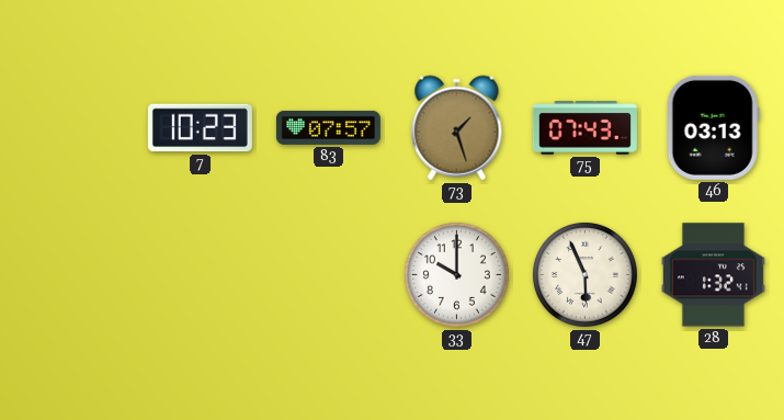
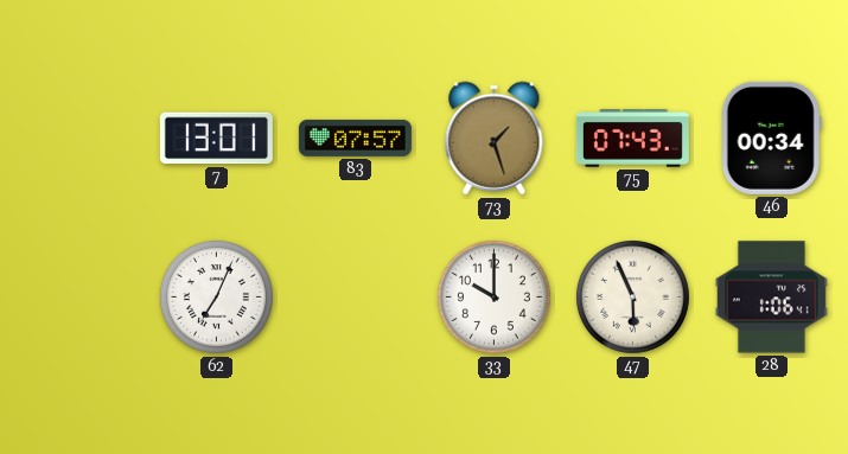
7: 10:23 -> 13:01
46: 03:13 -> 00:34
62: none -> 7:04
28: 1:32 -> 1:06
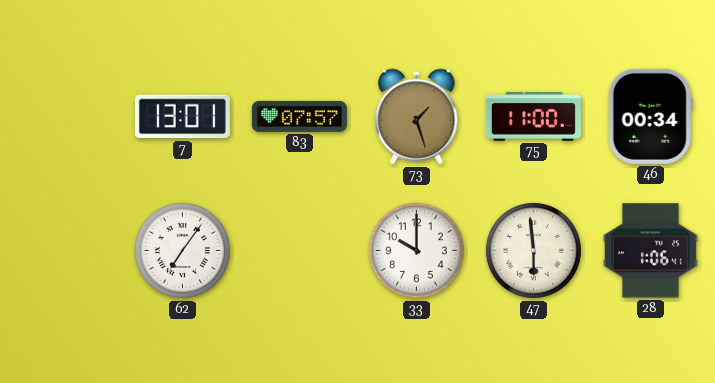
75: 07:43 -> 11:00
62: 7:04 -> 7:06
47: 5:56 -> 5:59
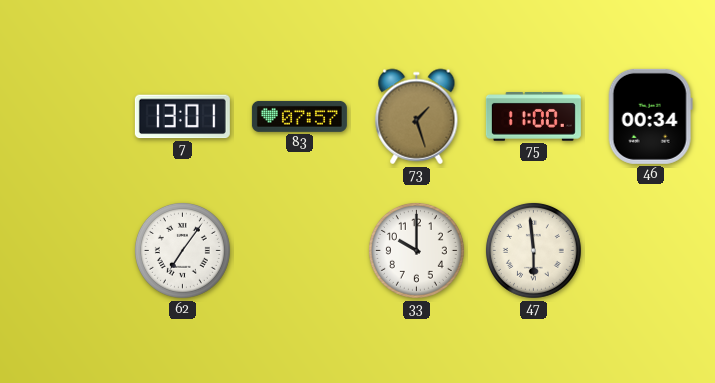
28: 1:06 -> none
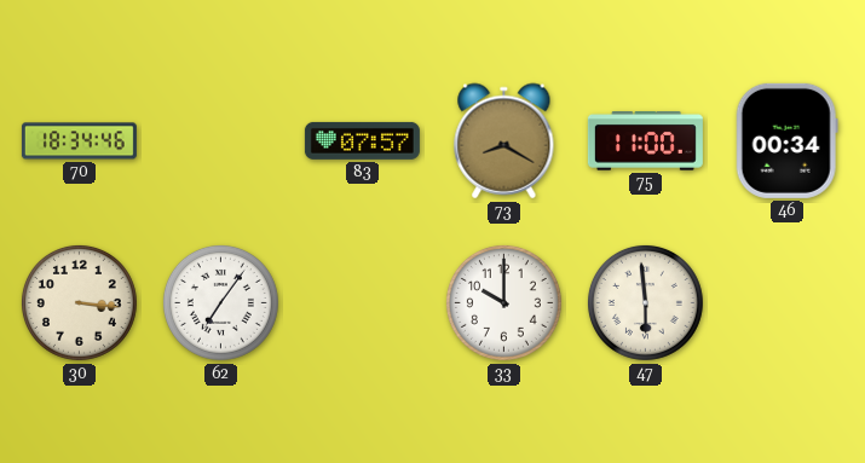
70: none -> 18:34
7: 13:01 -> none
73: 1:27 -> 8:20
30: none -> 3:16
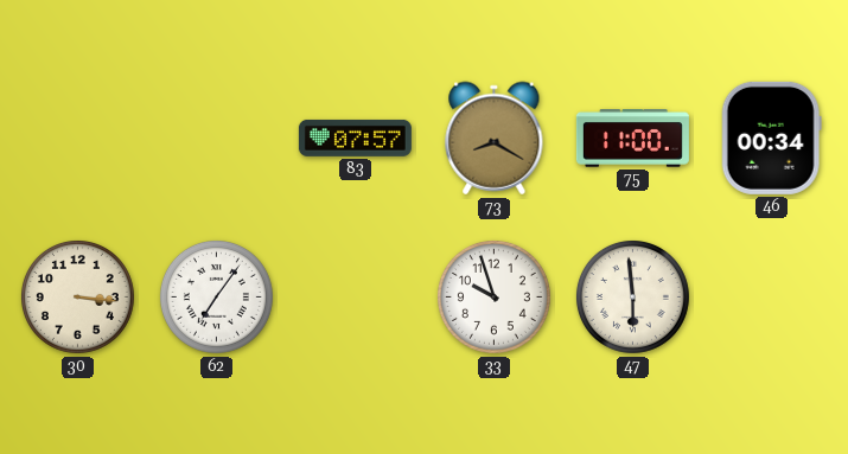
70: 18:34 -> none
33: 10:00 -> 9:57
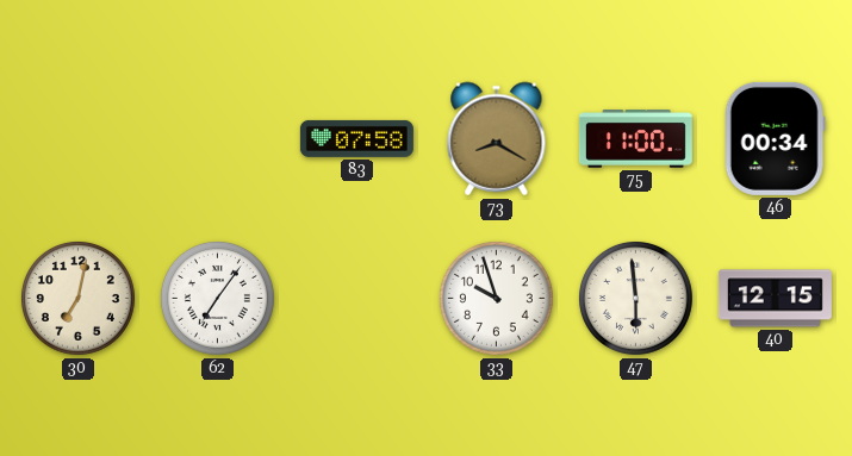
83: 07:57 -> 07:58
30: 3:16 -> 7:02
40: none -> 12:15
